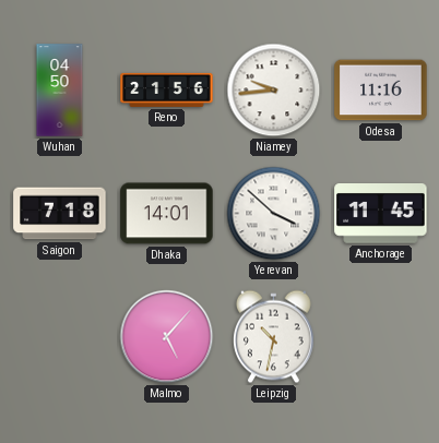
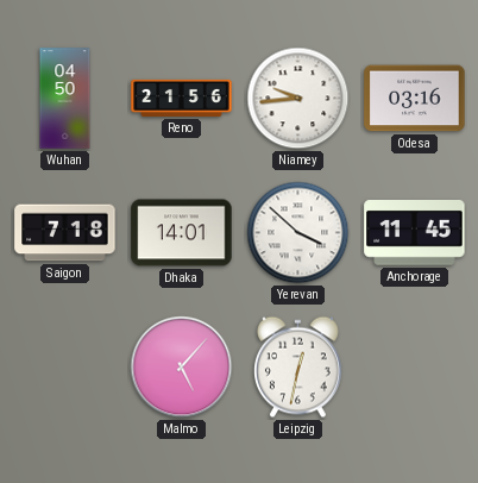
Odesa: 11:16 -> 03:16
Leipzig: 10:32 -> 12:32
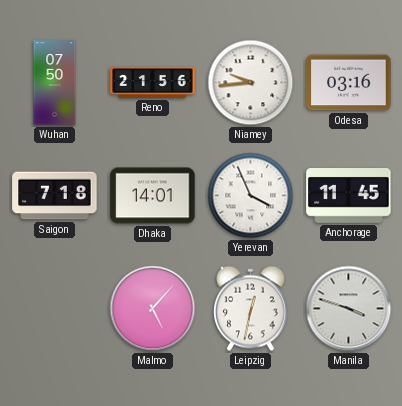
Wuhan: 04:50 -> 07:50
Yerevan: 3:52 -> 3:56
Manila: none -> 3:48
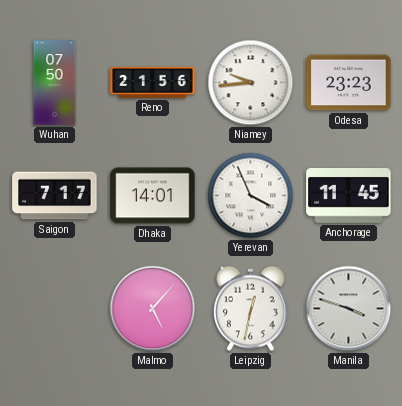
Odesa: 03:16 -> 23:23
Saigon: 7:18 -> 7:17
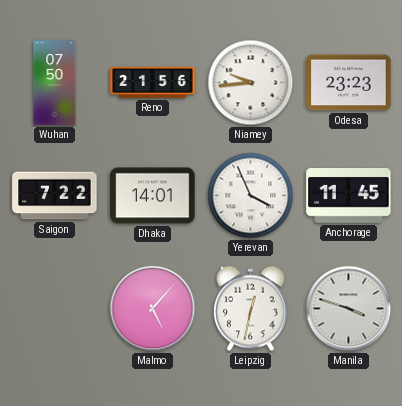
Saigon: 7:17 -> 7:22
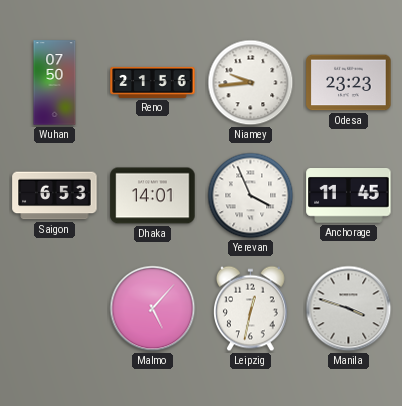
Saigon: 7:22 -> 6:53
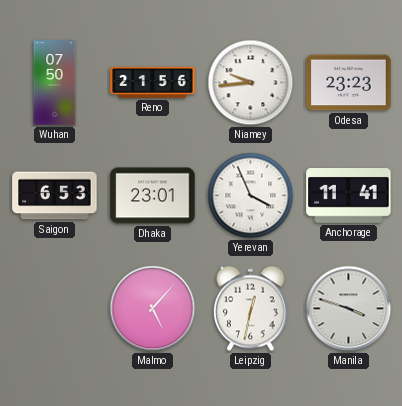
Dhaka: 14:01 -> 23:01
Anchorage: 11:45 -> 11:41
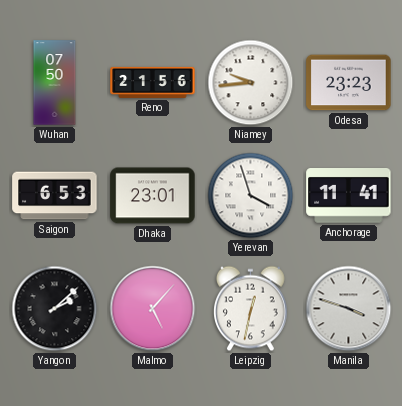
Yerevan: 3:56 -> 3:57
Yangon: none -> 2:08
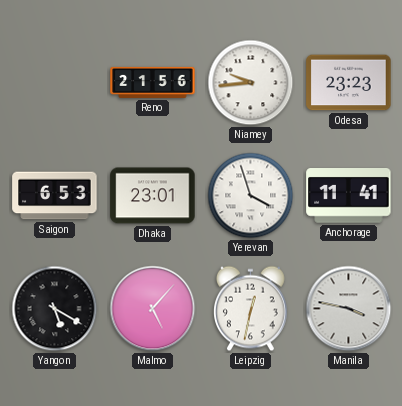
Wuhan: 07:50 -> none
Yangon: 2:08 -> 5:20
Manila: 3:48 -> 3:47
